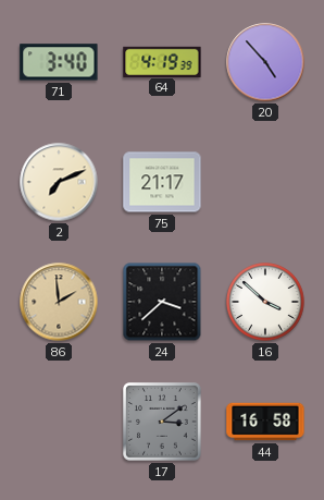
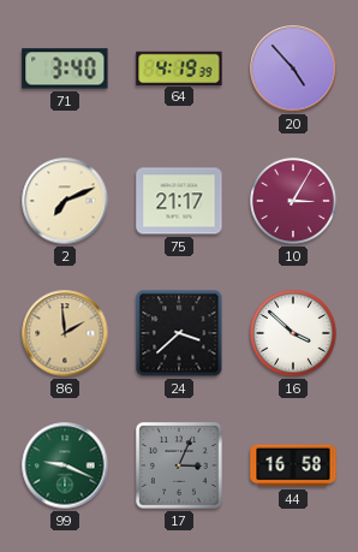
10: none -> 3:05
99: none -> 9:19
17: 3:09 -> 3:04
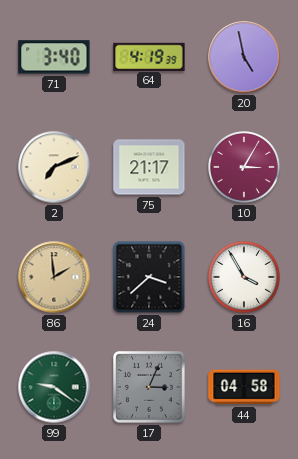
20: 4:53 -> 4:58
16: 3:52 -> 3:55
99: 9:19 -> 9:21
44: 16:58 -> 04:58
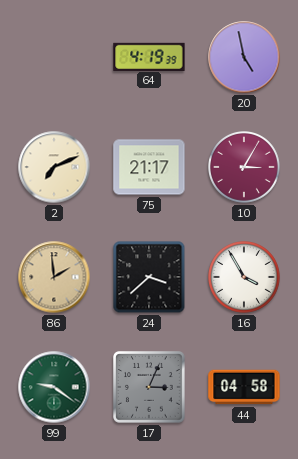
71: 3:40 -> none
